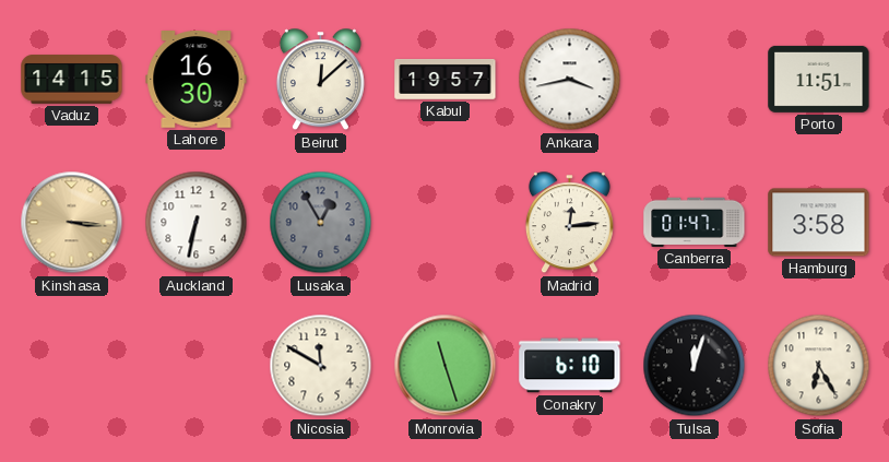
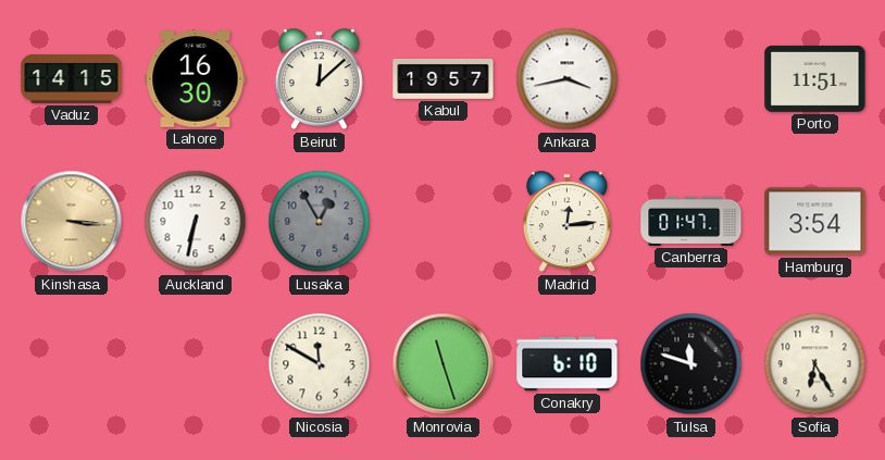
Hamburg: 3:58 -> 3:54
Tulsa: 12:03 -> 11:48
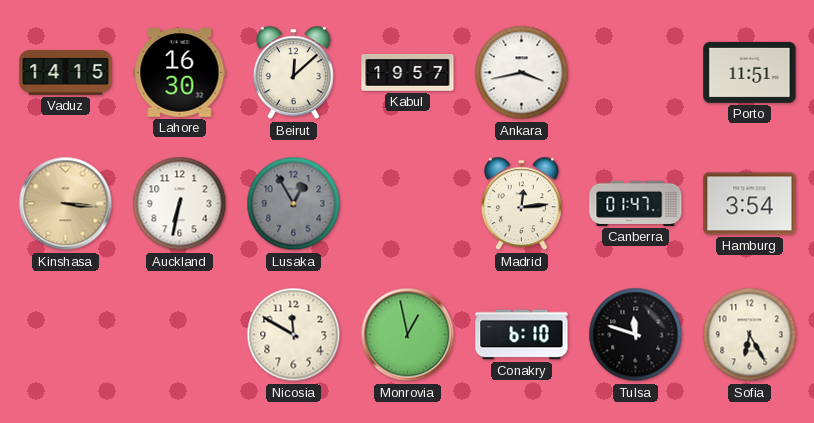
Monrovia: 11:27 -> 12:58
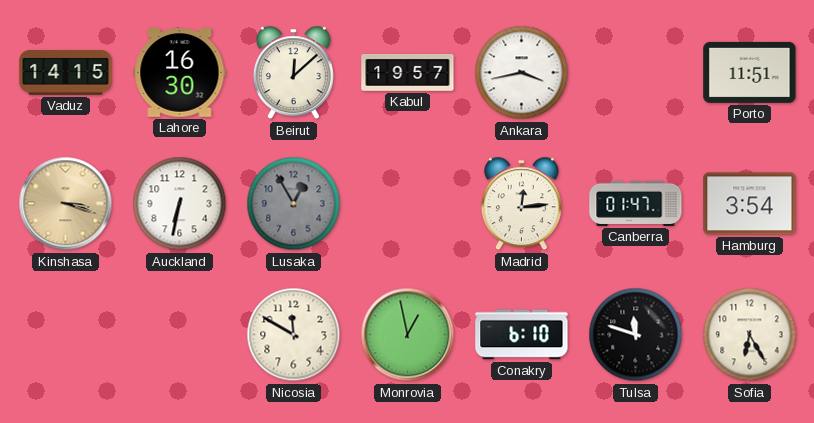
Kinshasa: 3:16 -> 3:18
